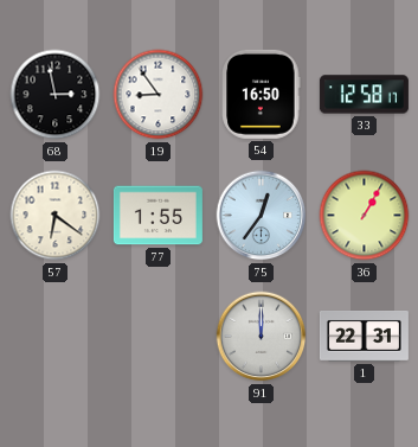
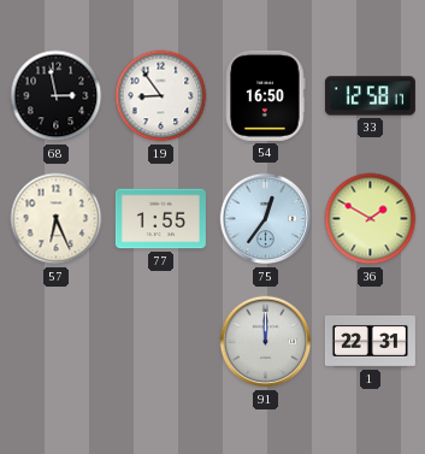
57: 6:21 -> 6:26
36: 1:05 -> 1:50
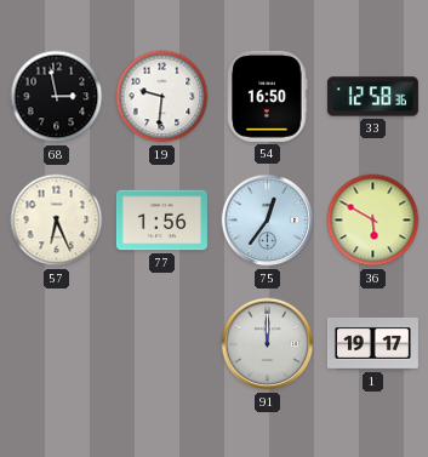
19: 8:54 -> 9:31
33: 12:58:17 -> 12:58:36
77: 1:55 -> 1:56
36: 1:50 -> 5:50
1: 22:31 -> 19:17
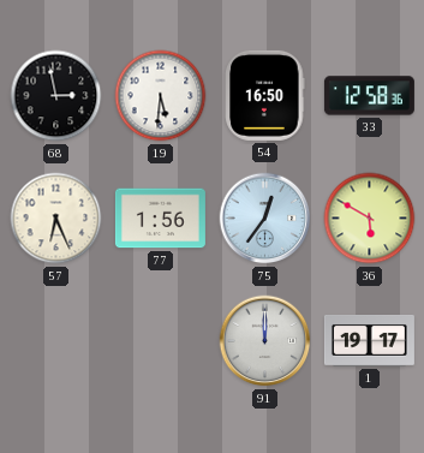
19: 9:31 -> 5:31
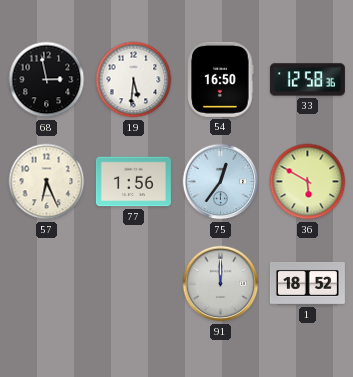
1: 19:17 -> 18:52
